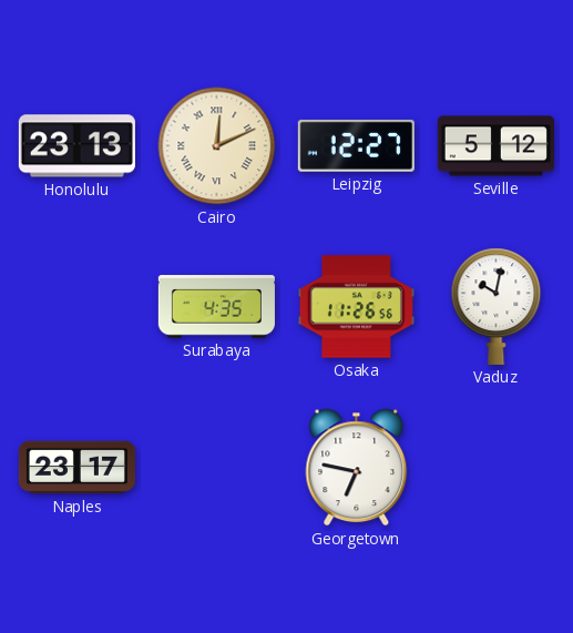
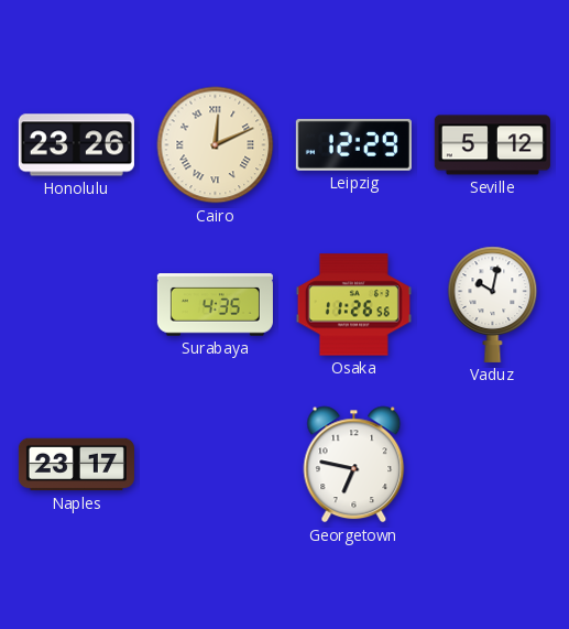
Honolulu: 23:13 -> 23:26
Leipzig: 12:27 -> 12:29
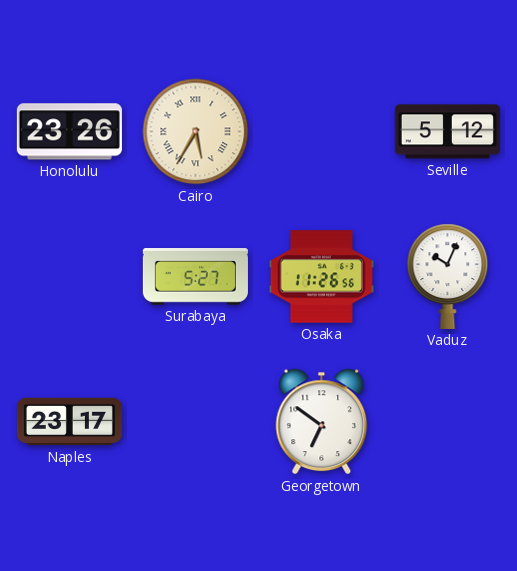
Cairo: 12:11 -> 5:35
Leipzig: 12:29 -> none
Surabaya: 4:35 -> 5:27
Vaduz: 10:02 -> 10:04
Georgetown: 6:47 -> 6:51
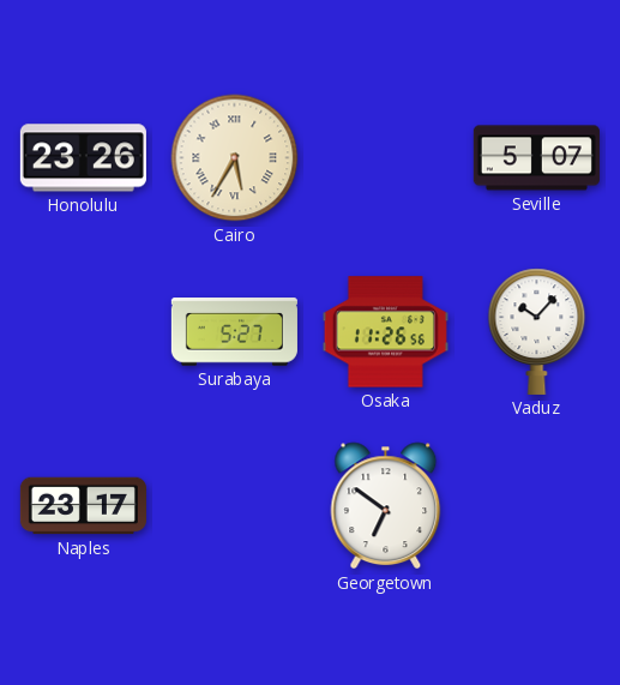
Seville: 5:12 -> 5:07
Vaduz: 10:04 -> 10:07
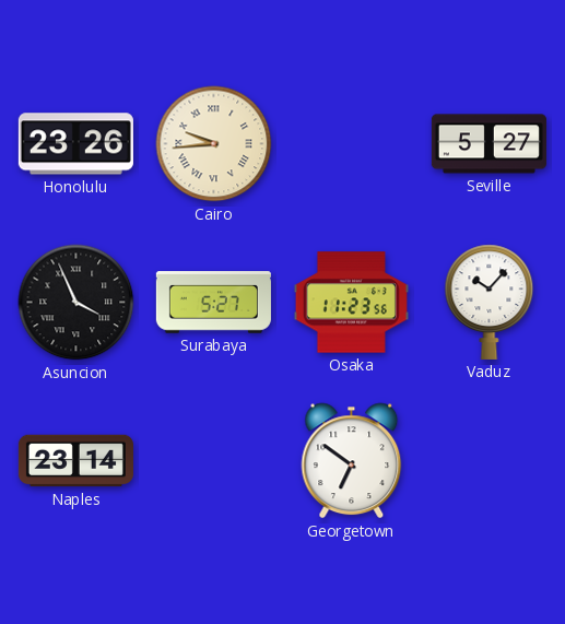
Cairo: 5:35 -> 9:44
Seville: 5:07 -> 5:27
Asuncion: none -> 3:56
Osaka: 11:26 -> 11:23
Naples: 23:17 -> 23:14
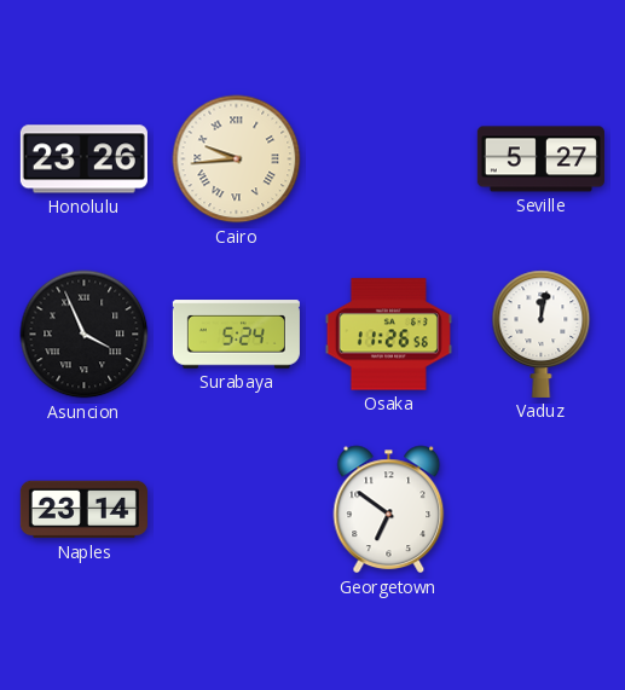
Surabaya: 5:27 -> 5:24
Osaka: 11:23 -> 11:26
Vaduz: 10:07 -> 12:02
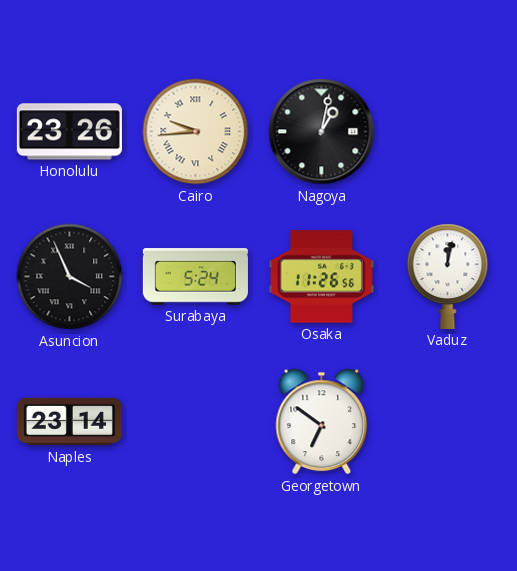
Nagoya: none -> 1:02
Seville: 5:27 -> none
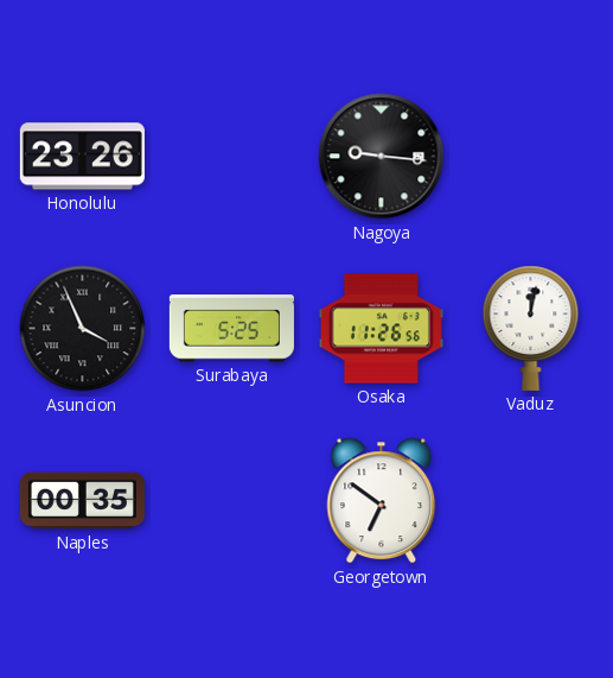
Cairo: 9:44 -> none
Nagoya: 1:02 -> 9:16
Surabaya: 5:24 -> 5:25
Naples: 23:14 -> 00:35
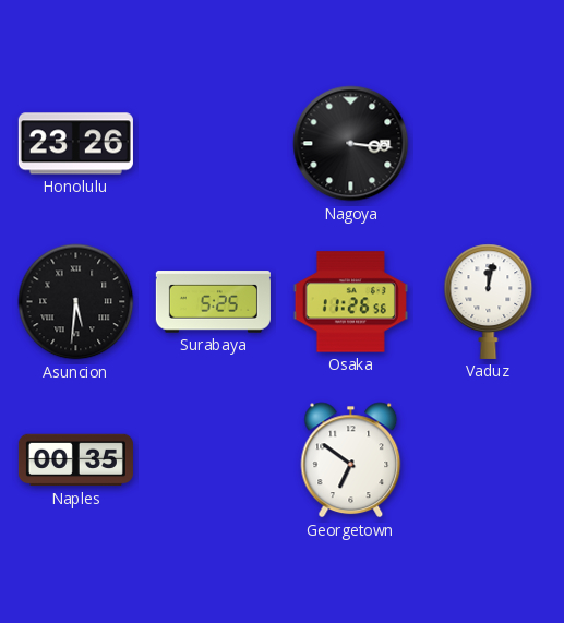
Nagoya: 9:16 -> 3:16
Asuncion: 3:56 -> 5:31
